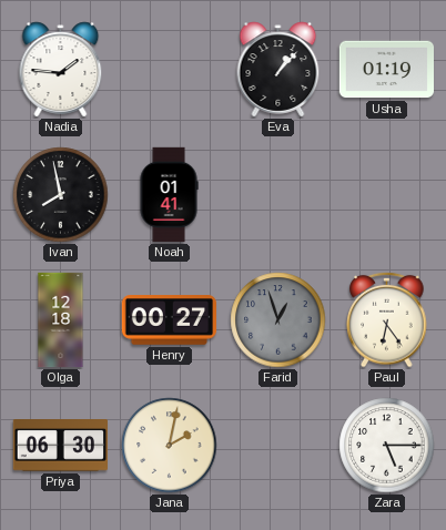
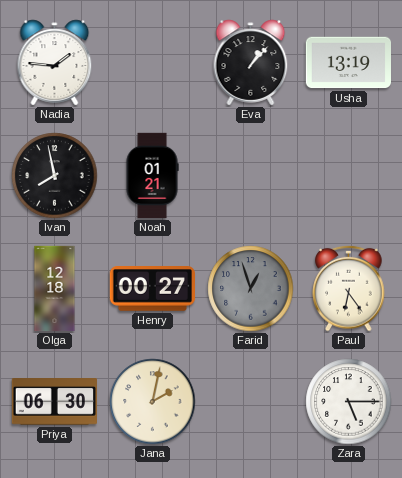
Usha: 01:19 -> 13:19
Noah: 01:41 -> 01:21
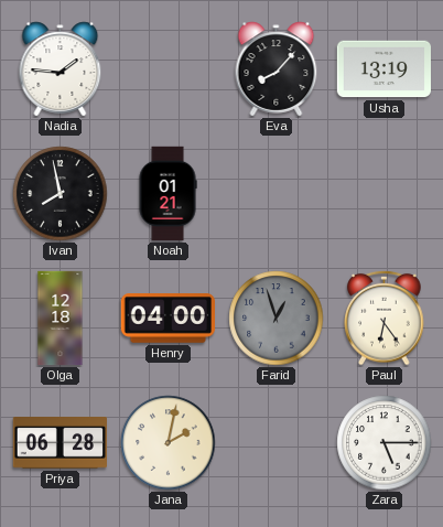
Eva: 1:07 -> 8:07
Henry: 00:27 -> 04:00
Priya: 06:30 -> 06:28
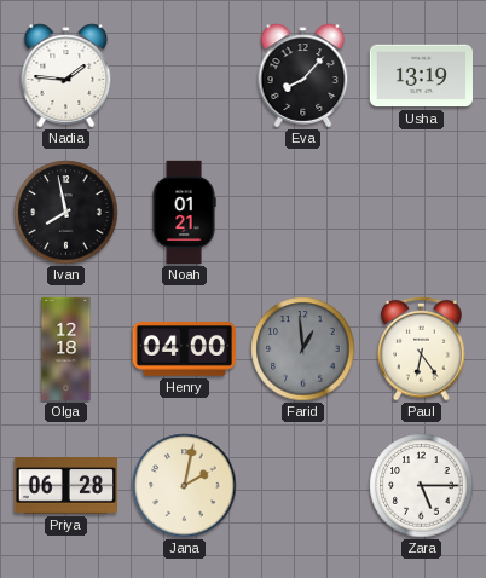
Farid: 12:57 -> 12:59
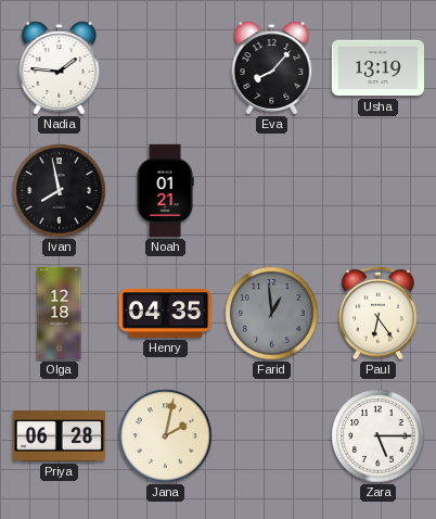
Henry: 04:00 -> 04:35
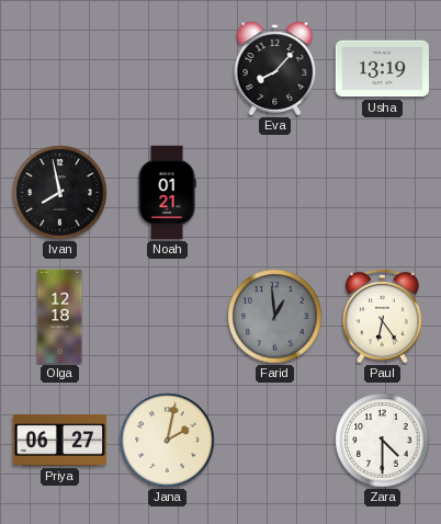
Nadia: 1:46 -> none
Henry: 04:35 -> none
Priya: 06:28 -> 06:27
Zara: 5:15 -> 4:30
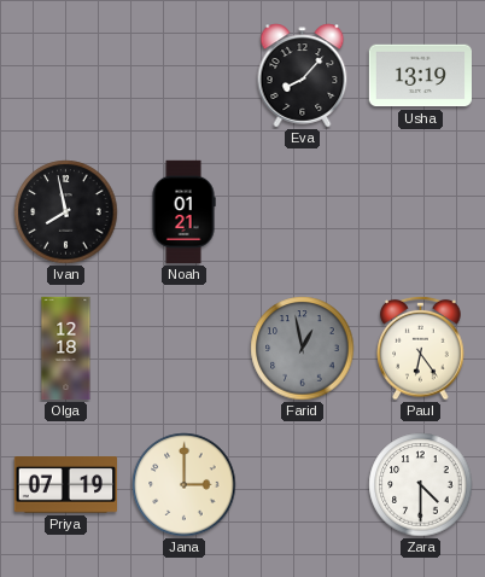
Farid: 12:59 -> 12:58
Priya: 06:27 -> 07:19
Jana: 2:02 -> 3:00
